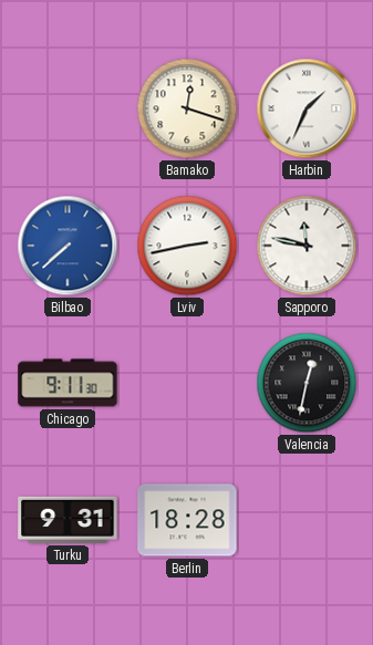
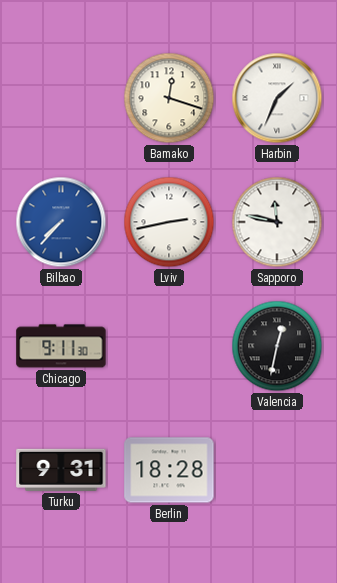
Bilbao: 7:38 -> 7:37
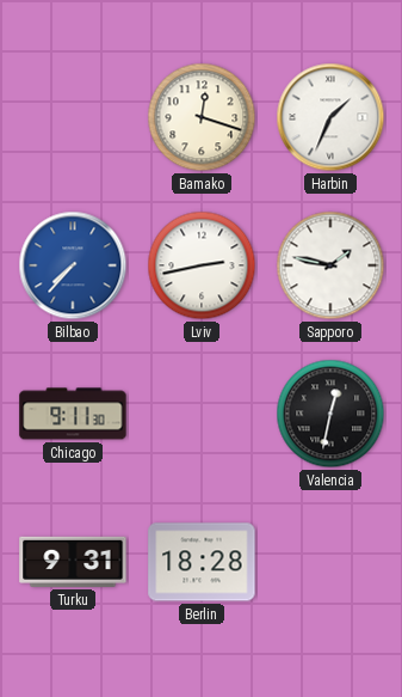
Sapporo: 11:47 -> 1:47
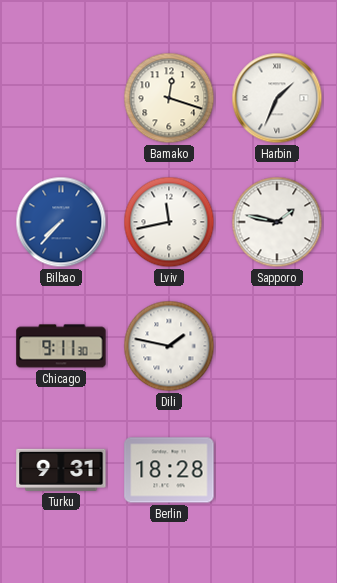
Lviv: 2:43 -> 11:43
Dili: none -> 1:47
Valencia: 12:32 -> none
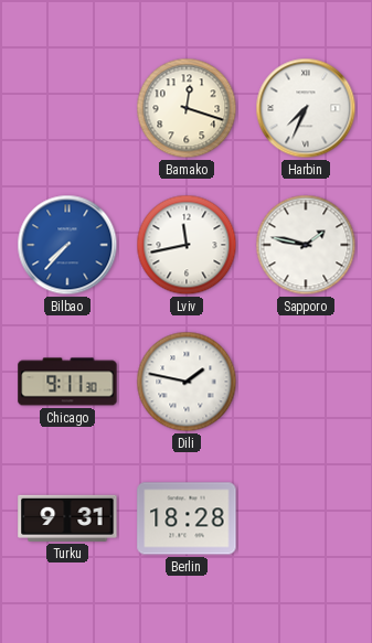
Harbin: 1:34 -> 7:34
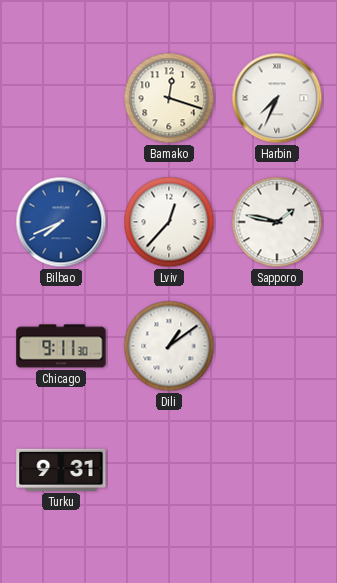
Bilbao: 7:37 -> 7:41
Lviv: 11:43 -> 12:37
Dili: 1:47 -> 1:09
Berlin: 18:28 -> none
